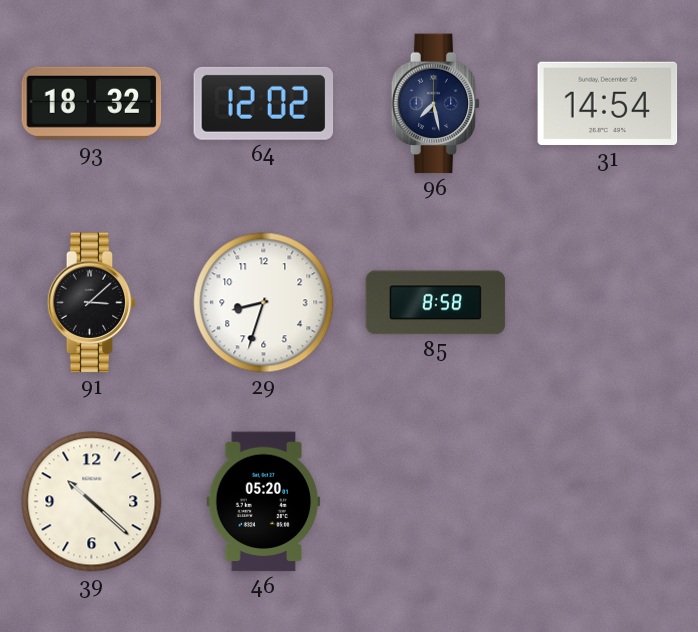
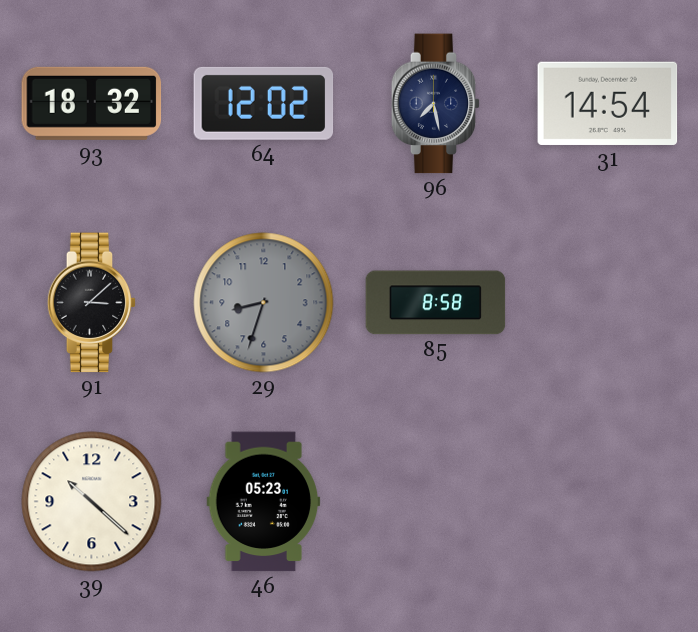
29 dial: white -> grey
46: 05:20 -> 05:23
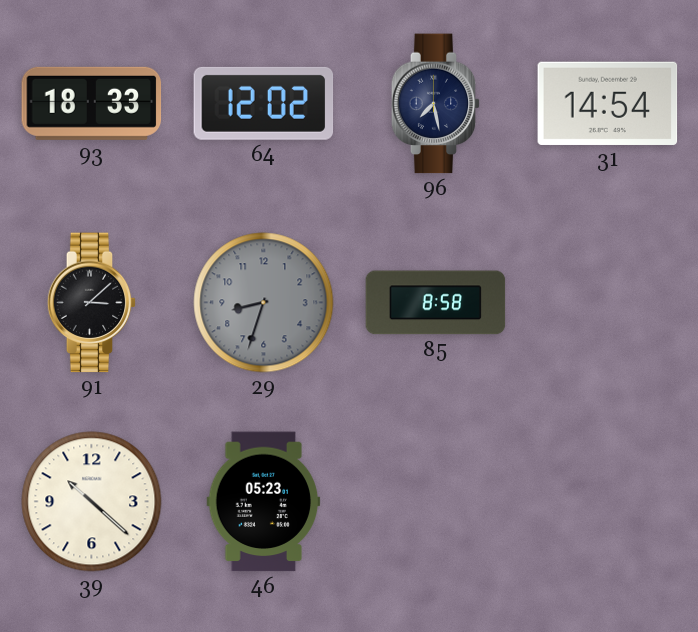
93: 18:32 -> 18:33
